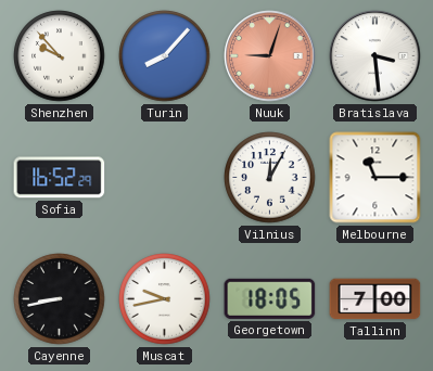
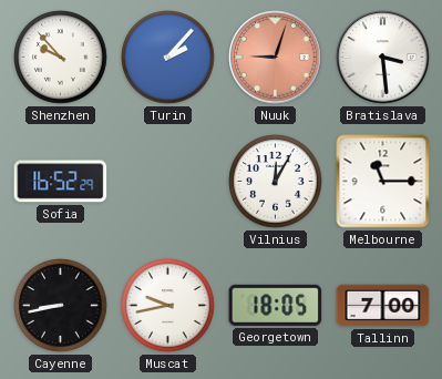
Turin: 8:07 -> 2:07
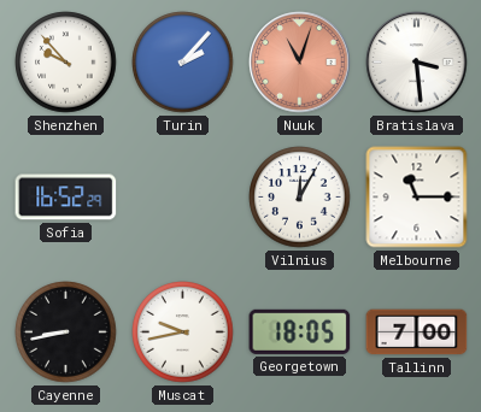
Nuuk: 9:03 -> 11:03
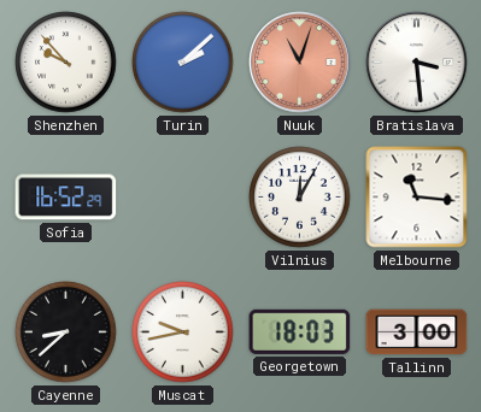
Turin: 2:07 -> 2:08
Melbourne: 11:15 -> 11:16
Cayenne: 8:43 -> 8:38
Georgetown: 18:05 -> 18:03
Tallinn: 7:00 -> 3:00
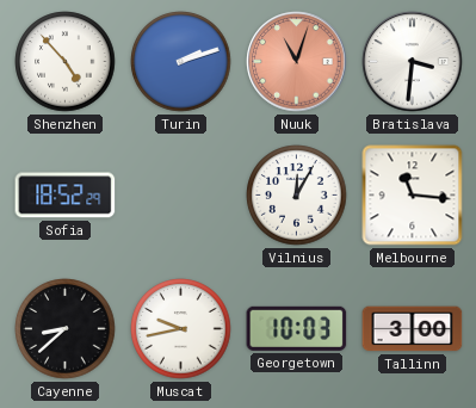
Shenzhen: 9:53 -> 4:53
Turin: 2:08 -> 2:12
Bratislava: 3:29 -> 3:31
Sofia: 16:52 -> 18:52
Georgetown: 18:03 -> 10:03
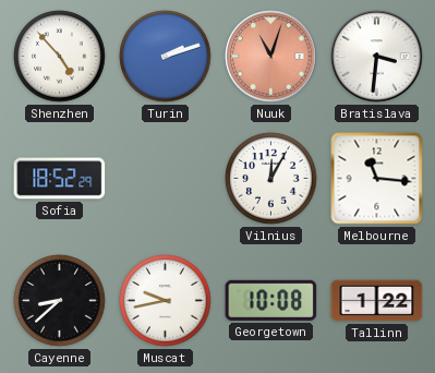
Georgetown: 10:03 -> 10:08
Tallinn: 3:00 -> 1:22
